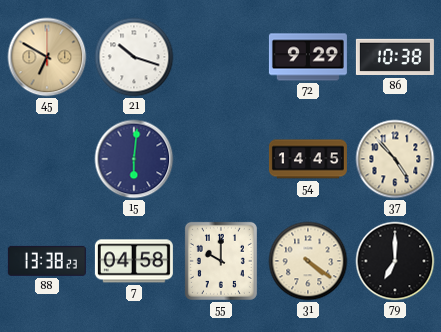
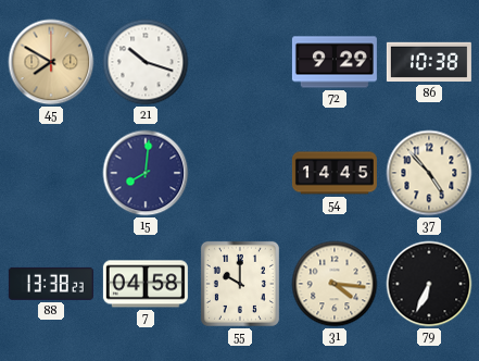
45: 6:50 -> 7:50
15: 6:01 -> 8:01
31: 4:21 -> 4:16
79: 7:00 -> 6:34
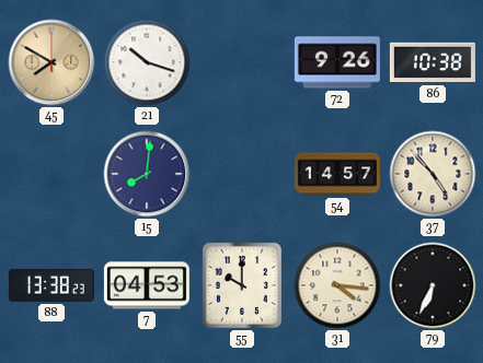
72: 9:29 -> 9:26
54: 14:45 -> 14:57
7: 04:58 -> 04:53
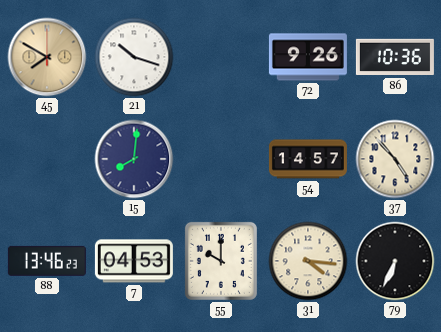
86: 10:38 -> 10:36
88: 13:38 -> 13:46
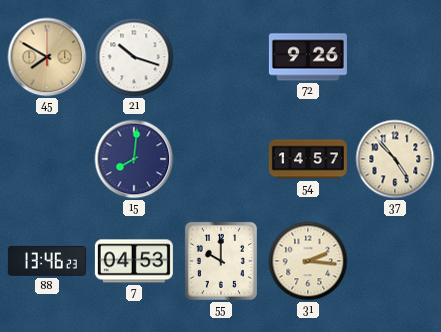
86: 10:36 -> none
31: 4:16 -> 2:16
79: 6:34 -> none
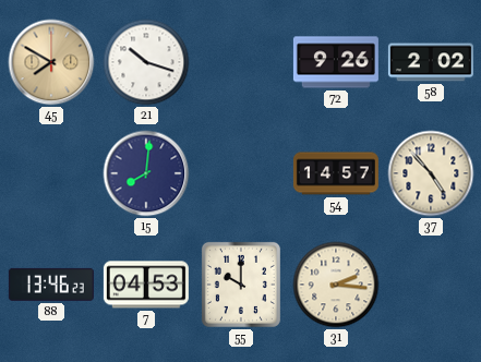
58: none -> 2:02
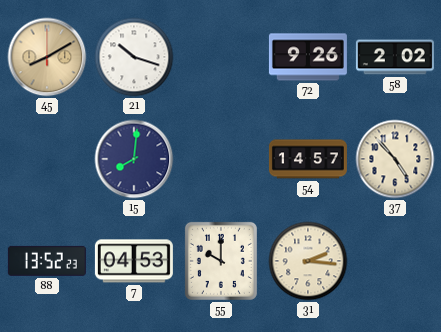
45: 7:50 -> 8:10
88: 13:46 -> 13:52
